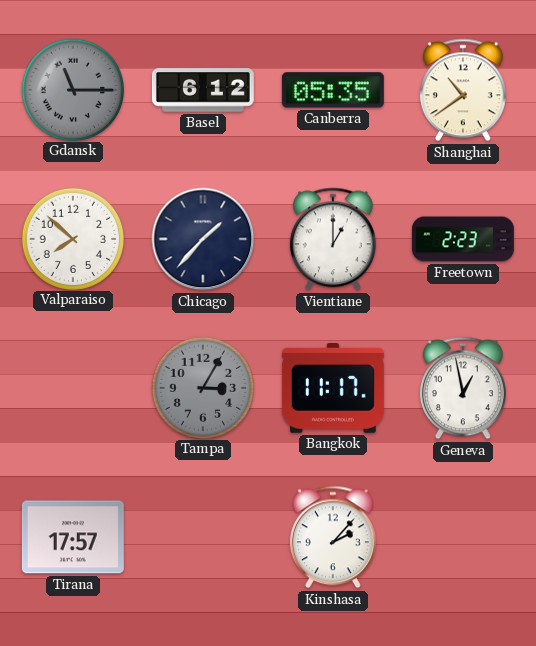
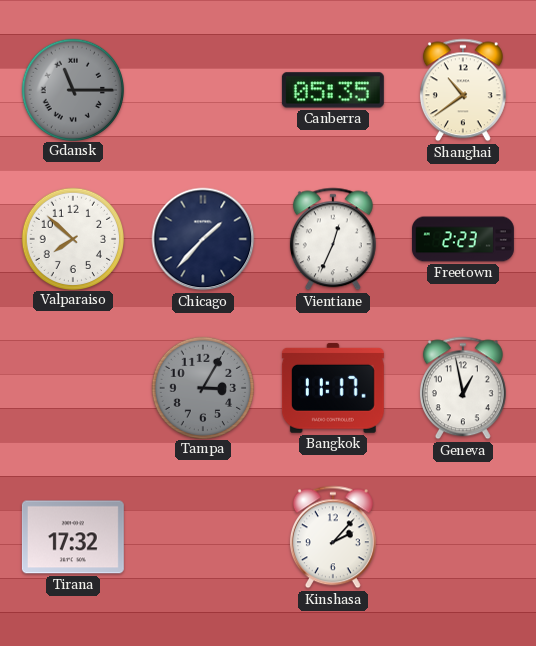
Basel: 6:12 -> none
Vientiane: 1:00 -> 12:34
Tirana: 17:57 -> 17:32
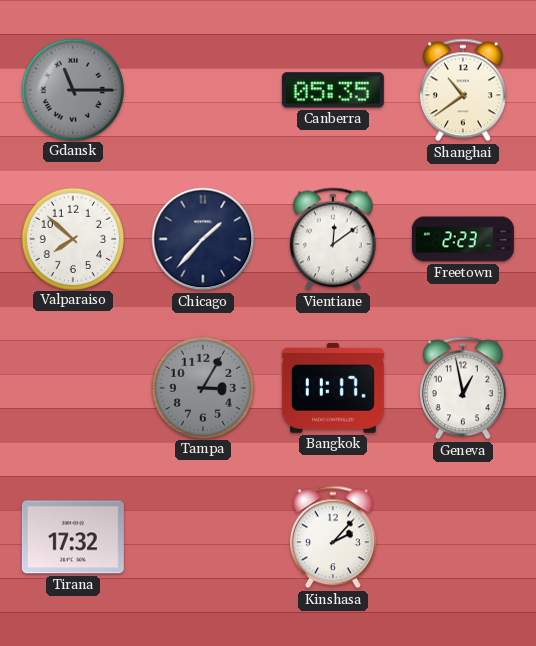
Vientiane: 12:34 -> 12:09
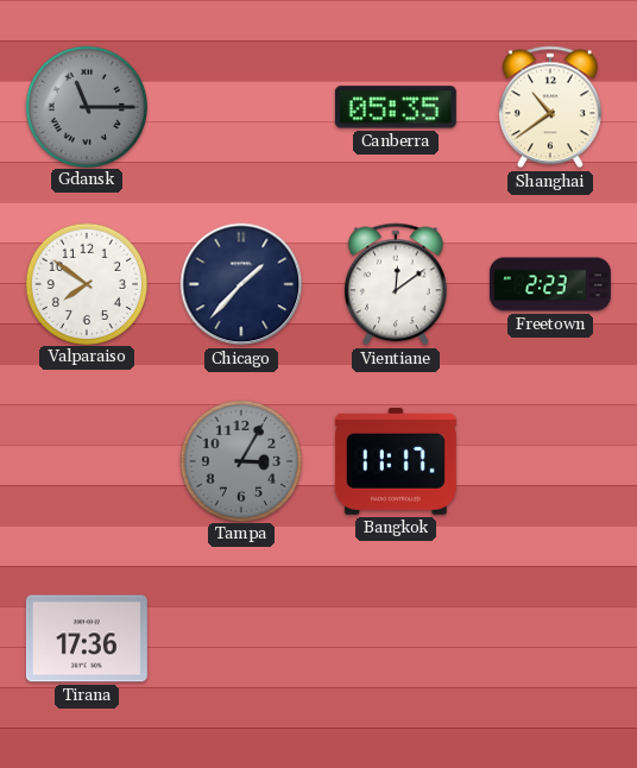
Valparaiso: 7:52 -> 7:51
Geneva: 12:58 -> none
Tirana: 17:32 -> 17:36
Kinshasa: 2:07 -> none
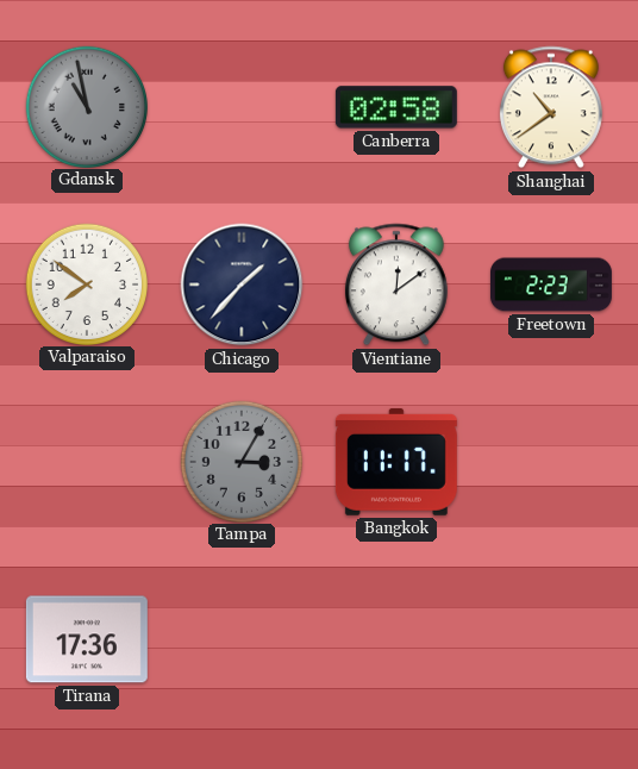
Gdansk: 11:15 -> 10:58
Canberra: 05:35 -> 02:58
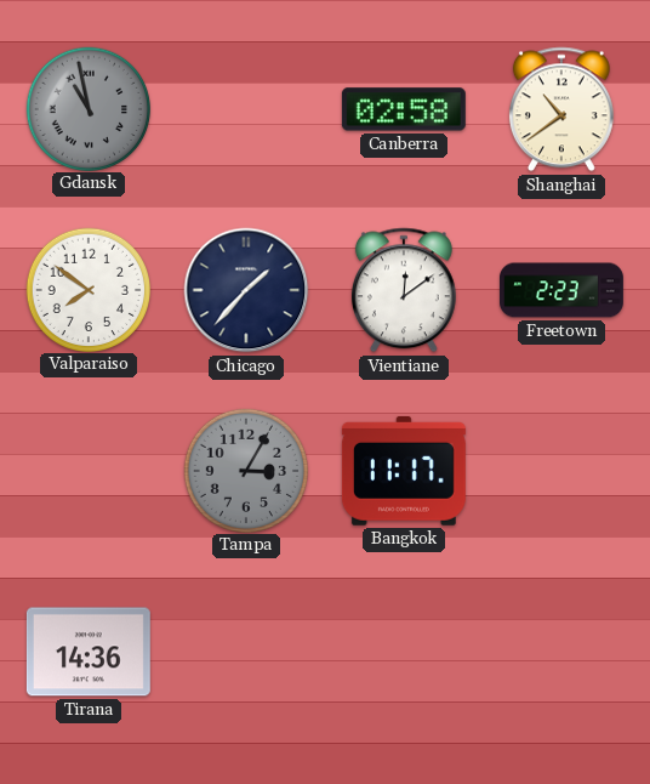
Tirana: 17:36 -> 14:36
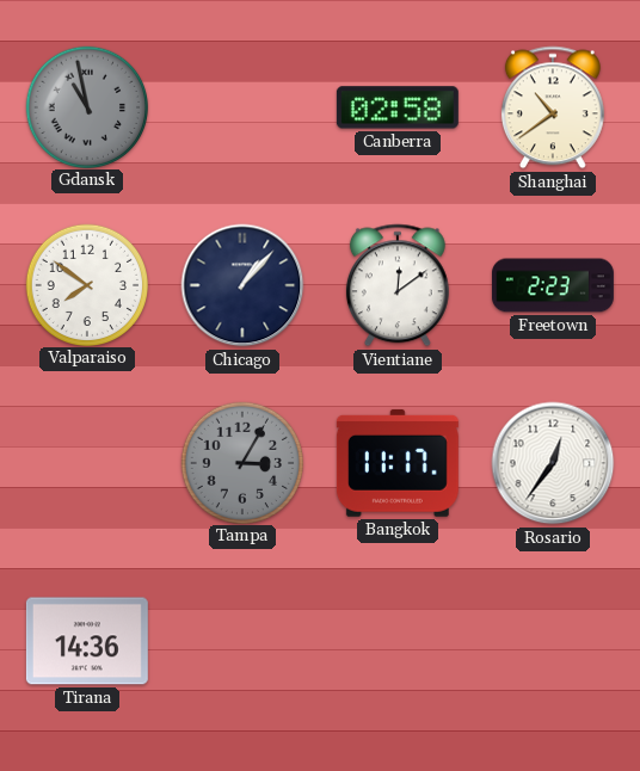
Chicago: 1:37 -> 1:07
Rosario: none -> 12:36
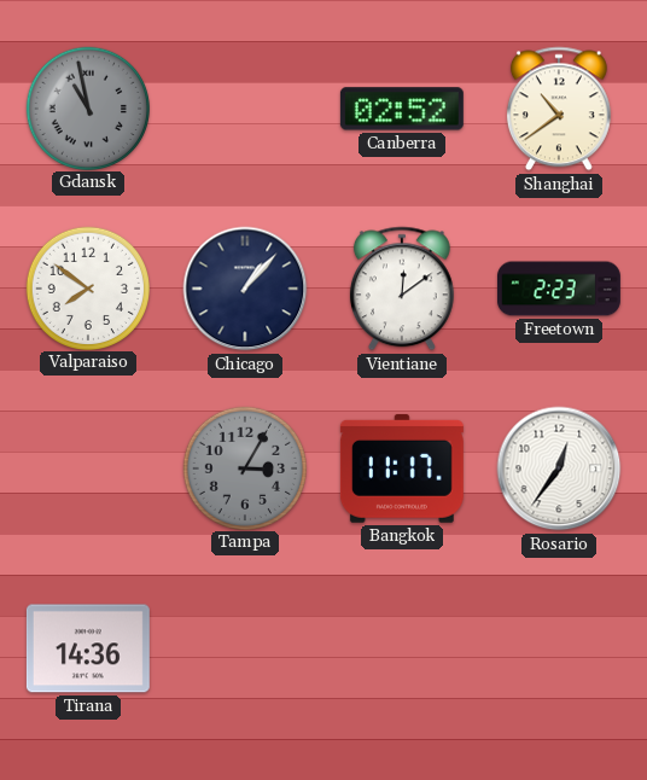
Canberra: 02:58 -> 02:52
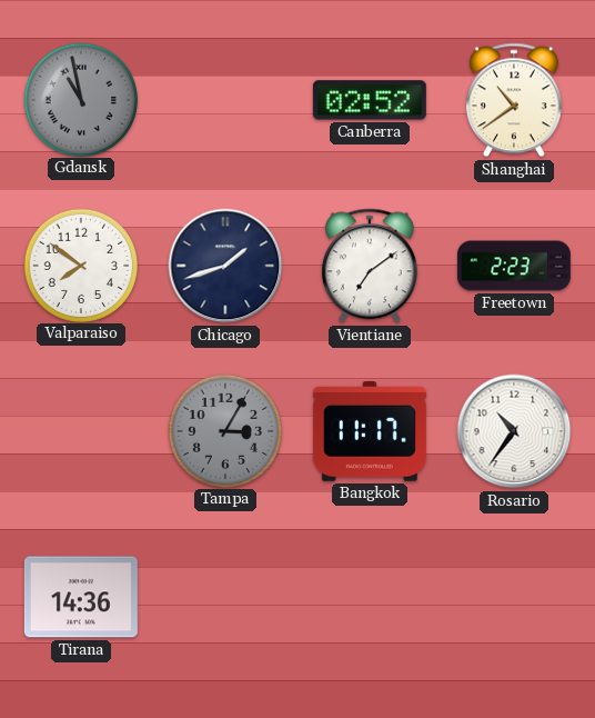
Chicago: 1:07 -> 1:42
Vientiane: 12:09 -> 7:09
Rosario: 12:36 -> 10:36
